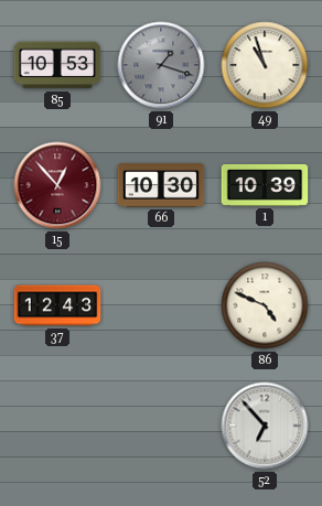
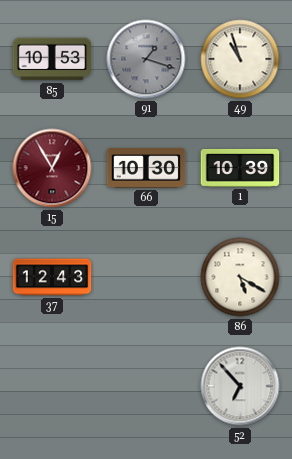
15: 12:53 -> 12:55
86: 4:49 -> 5:20
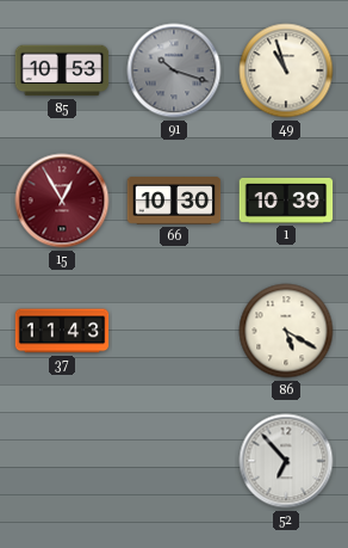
91: 1:18 -> 10:18
37: 12:43 -> 11:43
